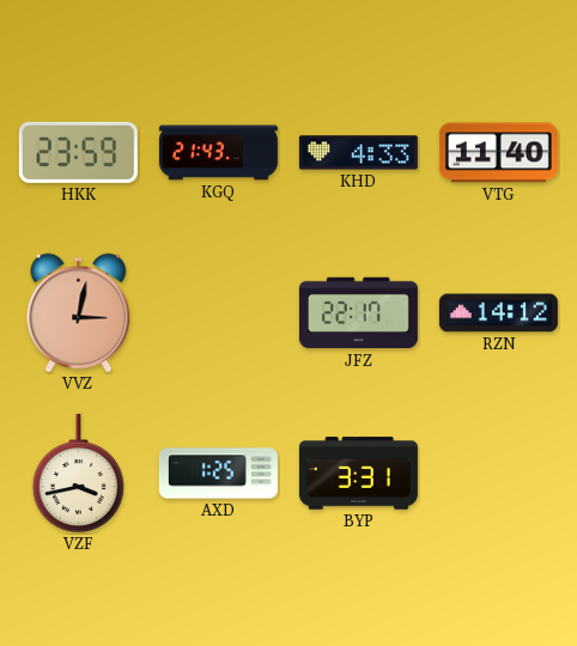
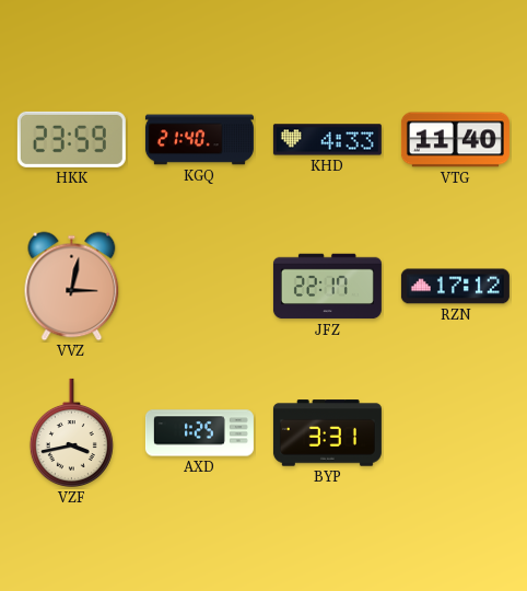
KGQ: 21:43 -> 21:40
RZN: 14:12 -> 17:12
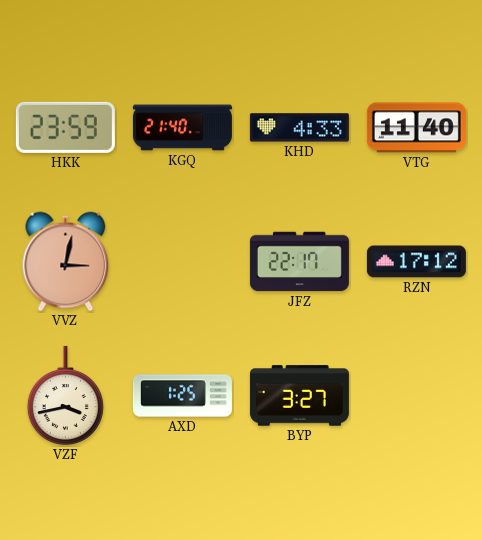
BYP: 3:31 -> 3:27
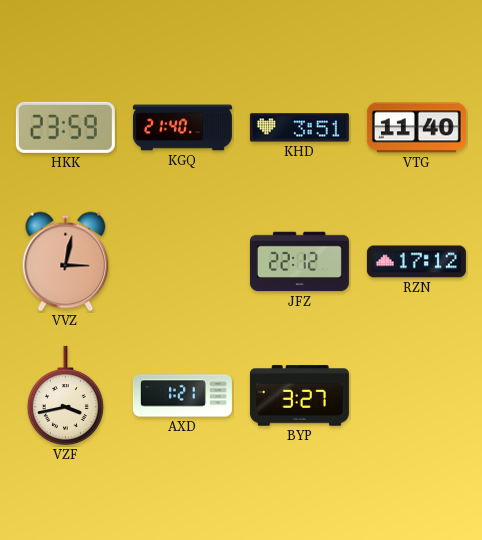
KHD: 4:33 -> 3:51
JFZ: 22:17 -> 22:12
AXD: 1:25 -> 1:21
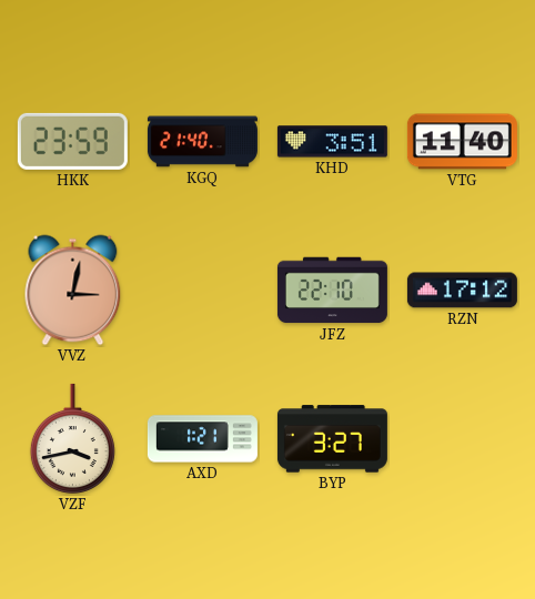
JFZ: 22:12 -> 22:10
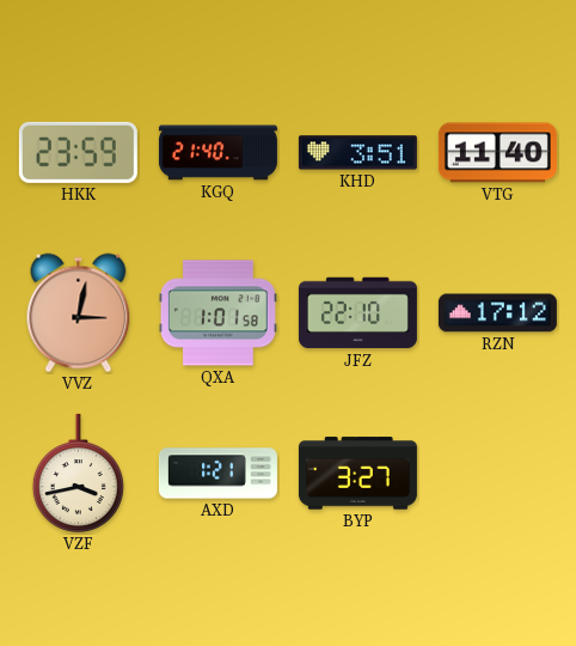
QXA: none -> 1:01
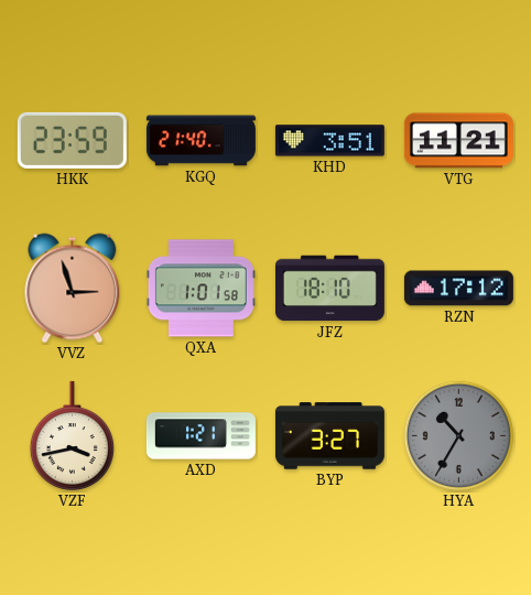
VTG: 11:40 -> 11:21
VVZ: 3:02 -> 2:57
JFZ: 22:10 -> 18:10
HYA: none -> 10:35
